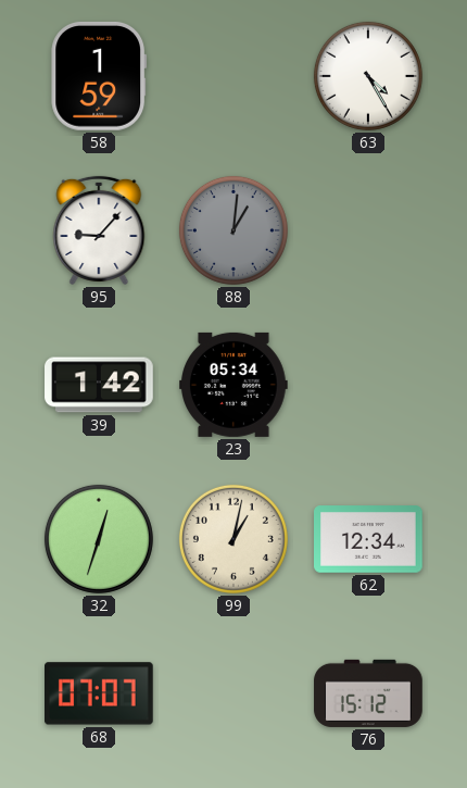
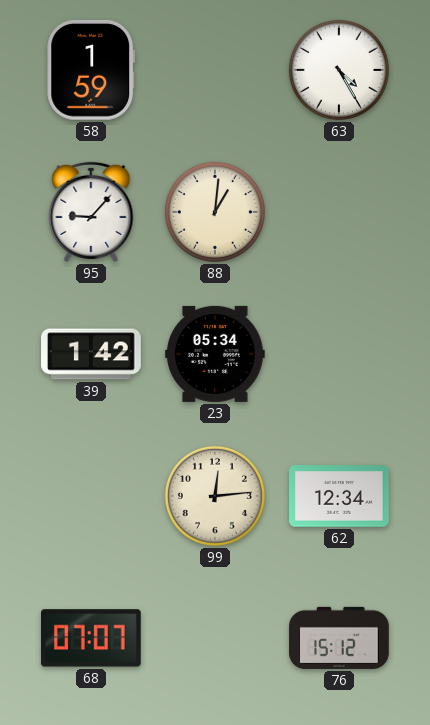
88 dial: grey -> cream
32: 12:33 -> none
99: 1:02 -> 12:14
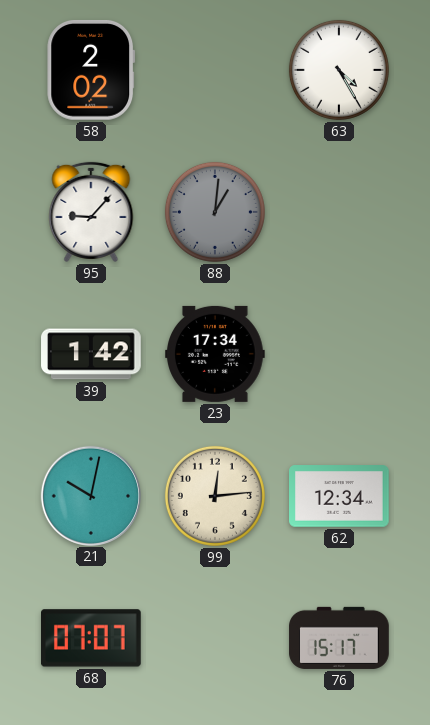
58: 1:59 -> 2:02
88 dial: cream -> grey
23: 05:34 -> 17:34
21: none -> 10:02
76: 15:12 -> 15:17
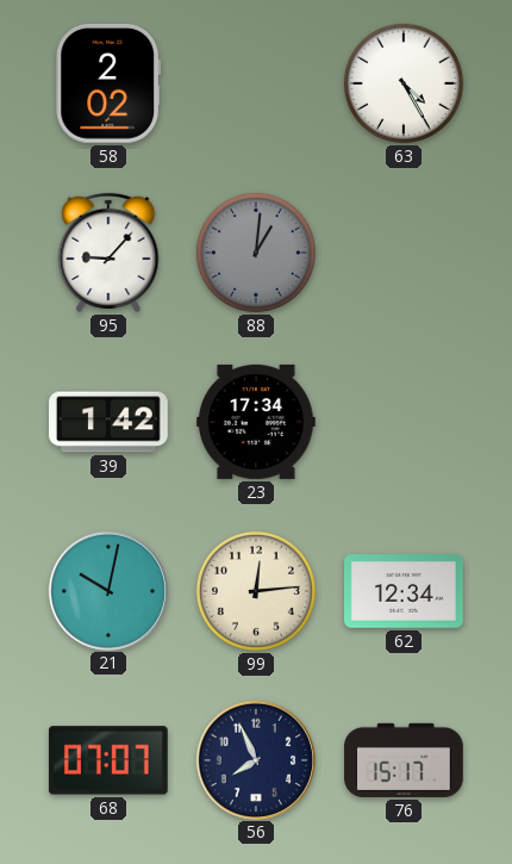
56: none -> 7:56
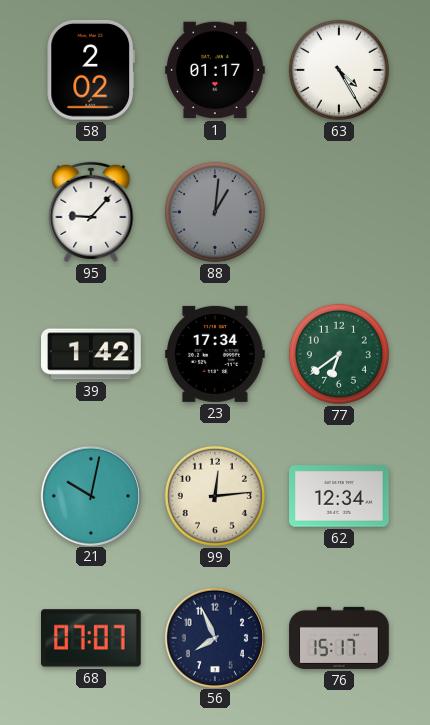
1: none -> 01:17
77: none -> 6:39
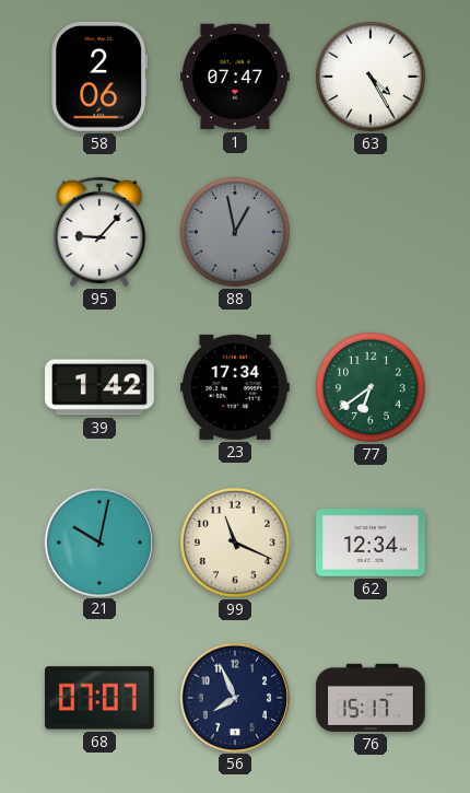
58: 2:02 -> 2:06
1: 01:17 -> 07:47
88: 1:01 -> 12:58
99: 12:14 -> 11:19
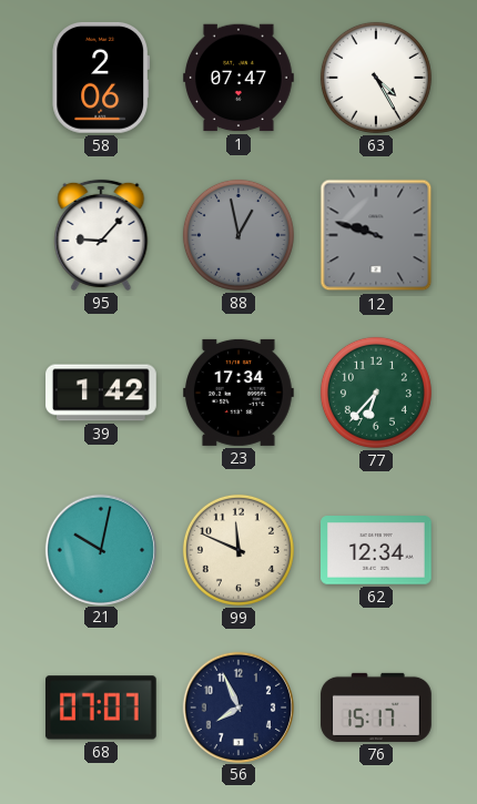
12: none -> 9:48
77: 6:39 -> 6:37
99: 11:19 -> 11:49
